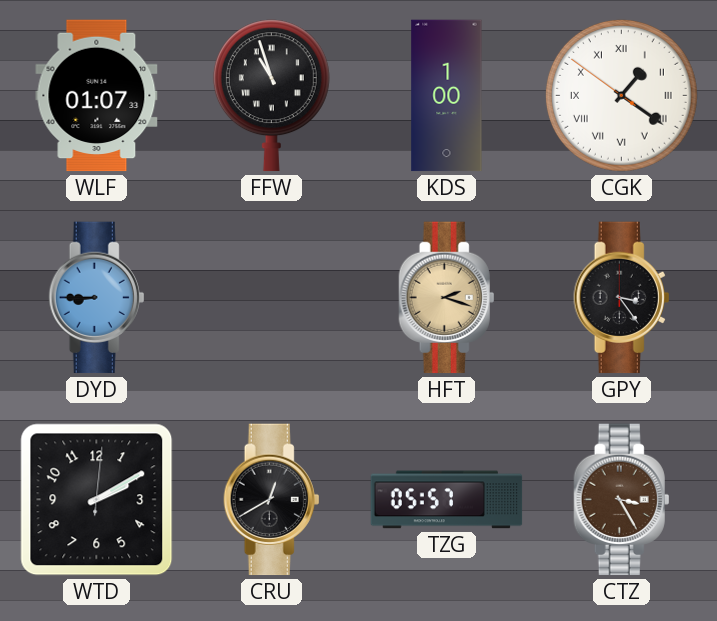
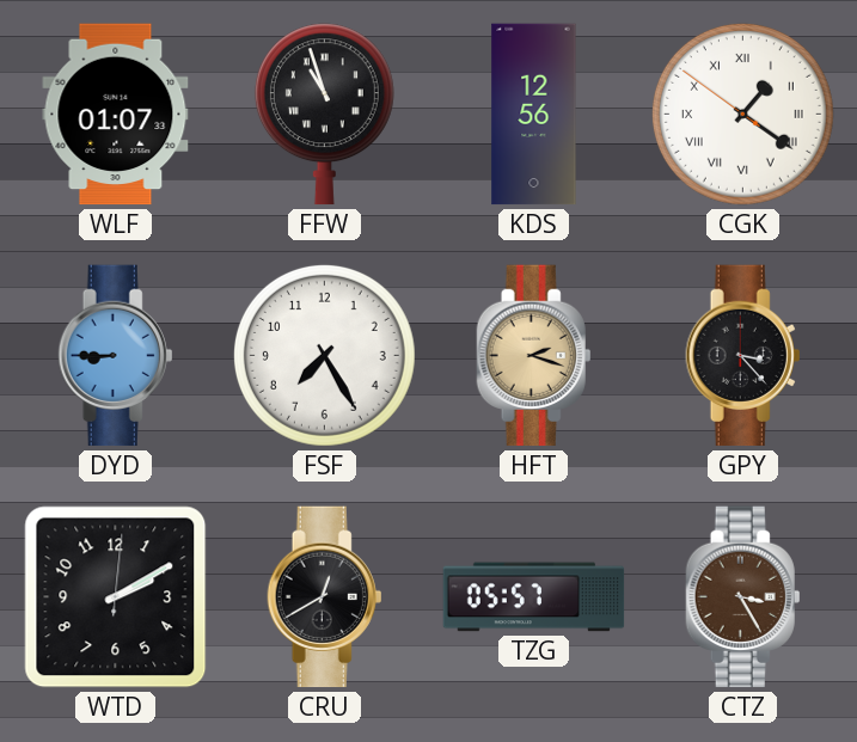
KDS: 1:00 -> 12:56
FSF: none -> 7:25
GPY: 3:24 -> 3:23
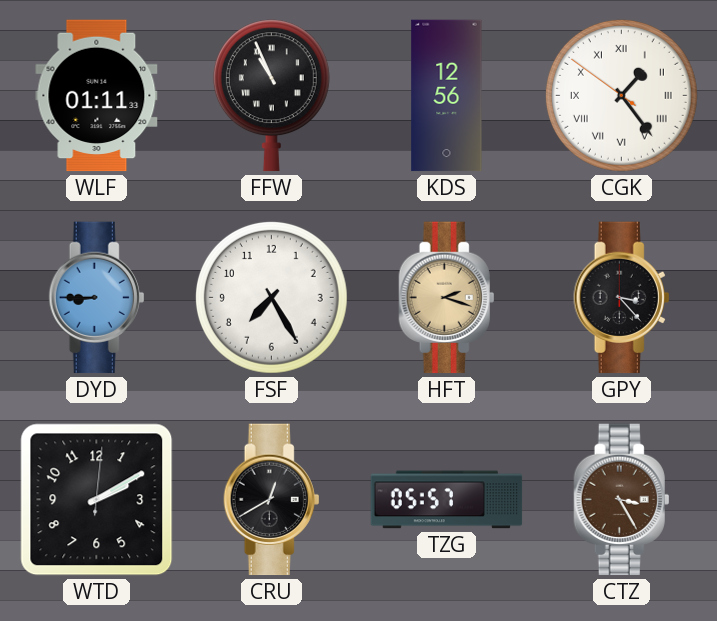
WLF: 01:07 -> 01:11
FFW: 10:57 -> 10:56
CGK: 1:20 -> 1:23
